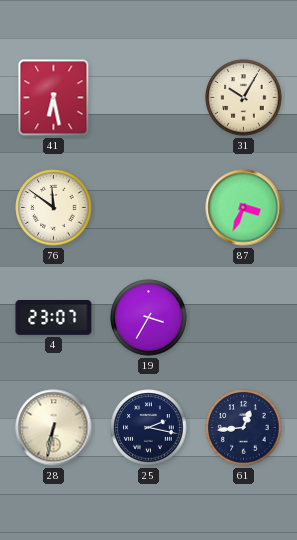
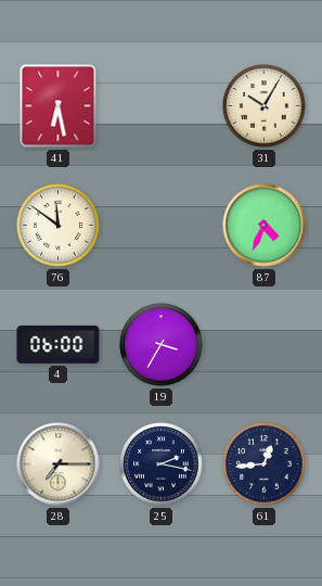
87: 3:34 -> 4:34
4: 23:07 -> 06:00
28: 6:32 -> 7:15
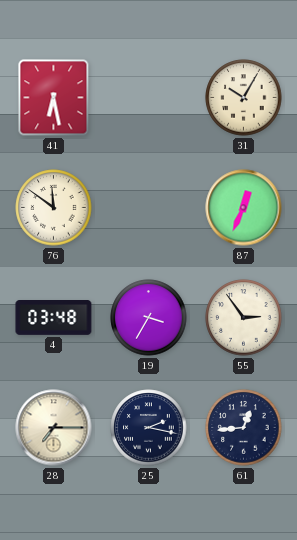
87: 4:34 -> 12:34
4: 06:00 -> 03:48
55: none -> 2:54
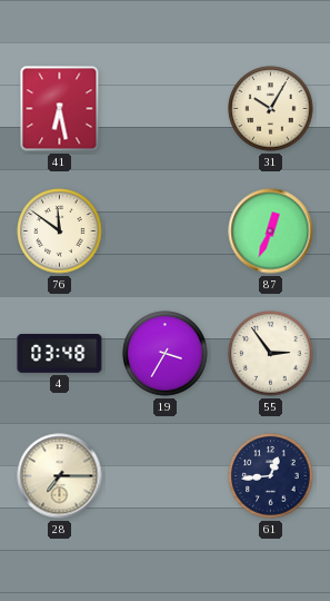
25: 2:17 -> none
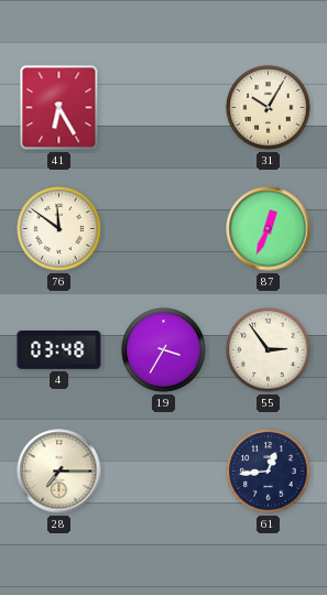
41: 6:28 -> 6:25
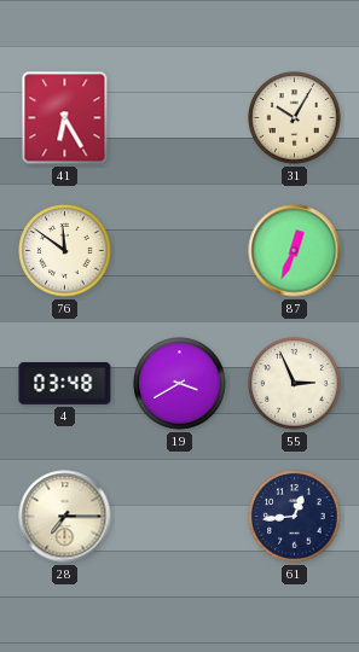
19: 3:35 -> 3:40
55: 2:54 -> 2:56
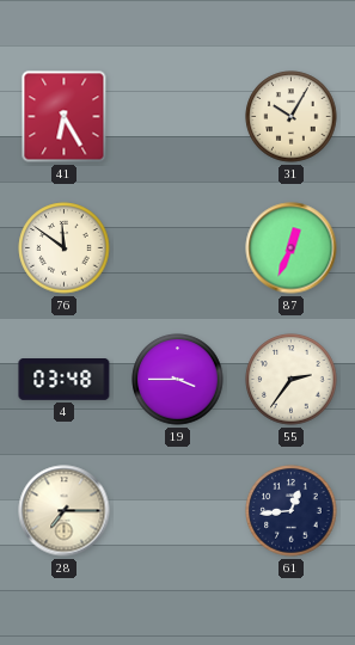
19: 3:40 -> 3:45
55: 2:56 -> 2:36
